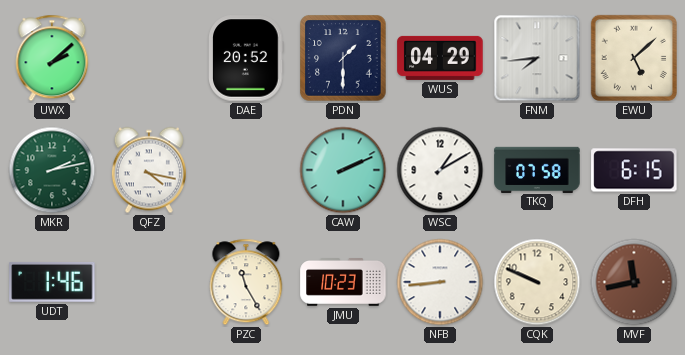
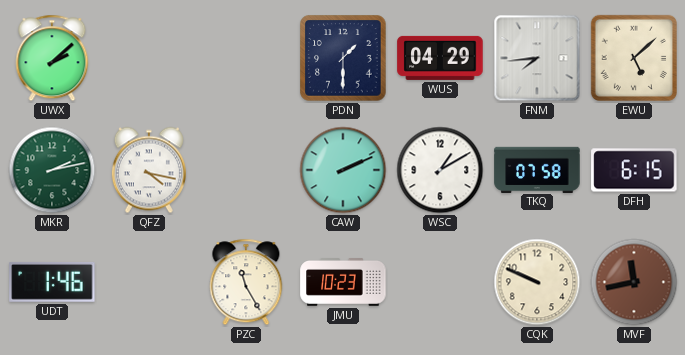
DAE: 20:52 -> none
NFB: 8:44 -> none
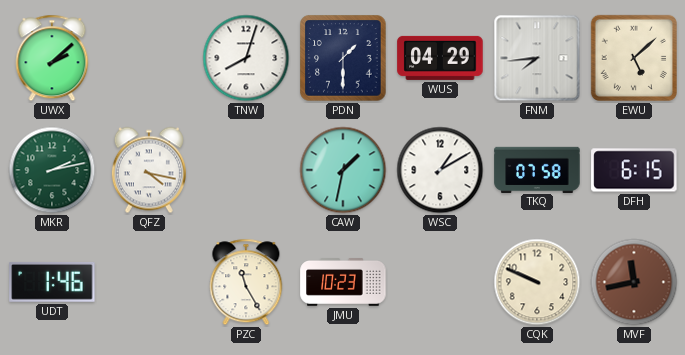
TNW: none -> 8:03
CAW: 2:11 -> 1:32
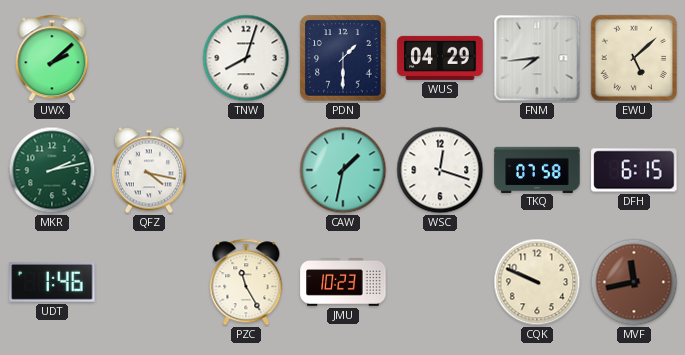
WSC: 1:10 -> 12:18
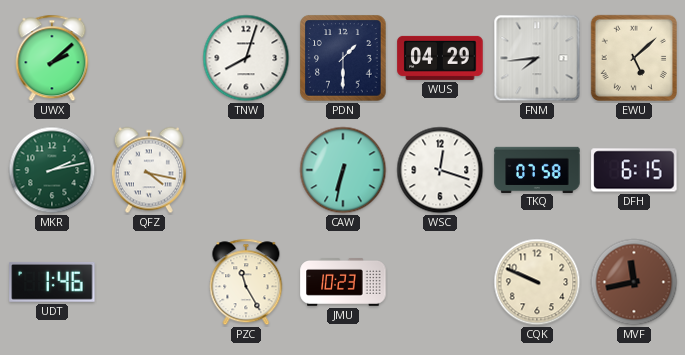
CAW: 1:32 -> 6:32
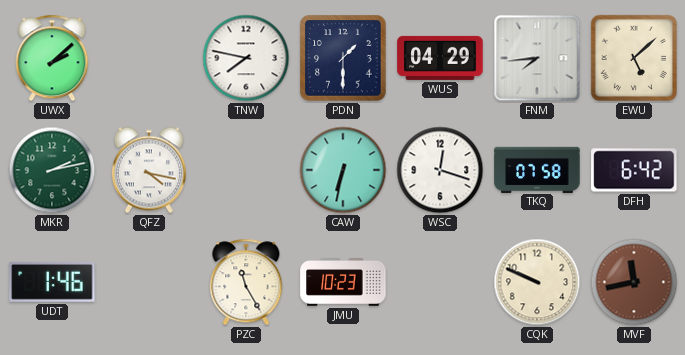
TNW: 8:03 -> 7:47
DFH: 6:15 -> 6:42
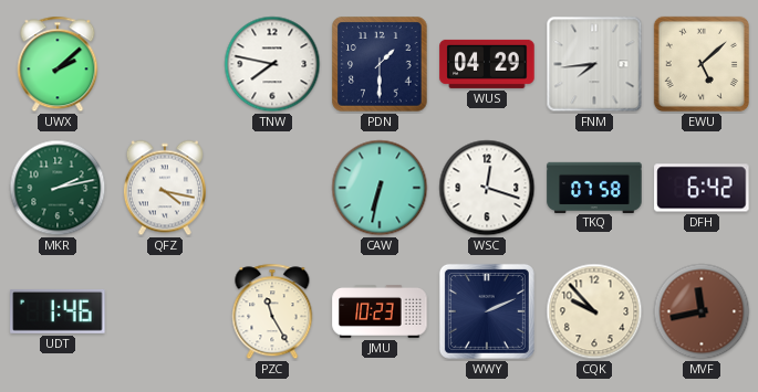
WWY: none -> 2:11
CQK: 9:49 -> 9:53
